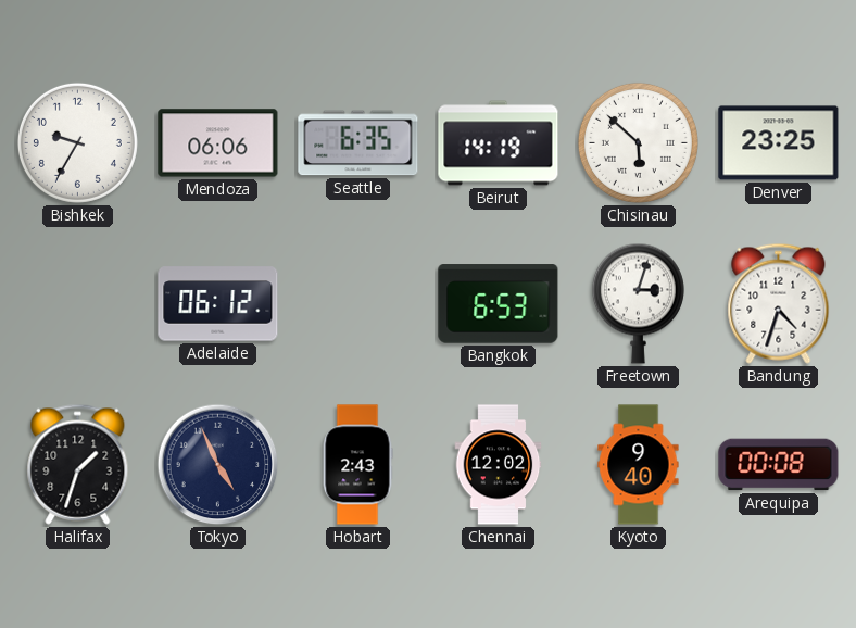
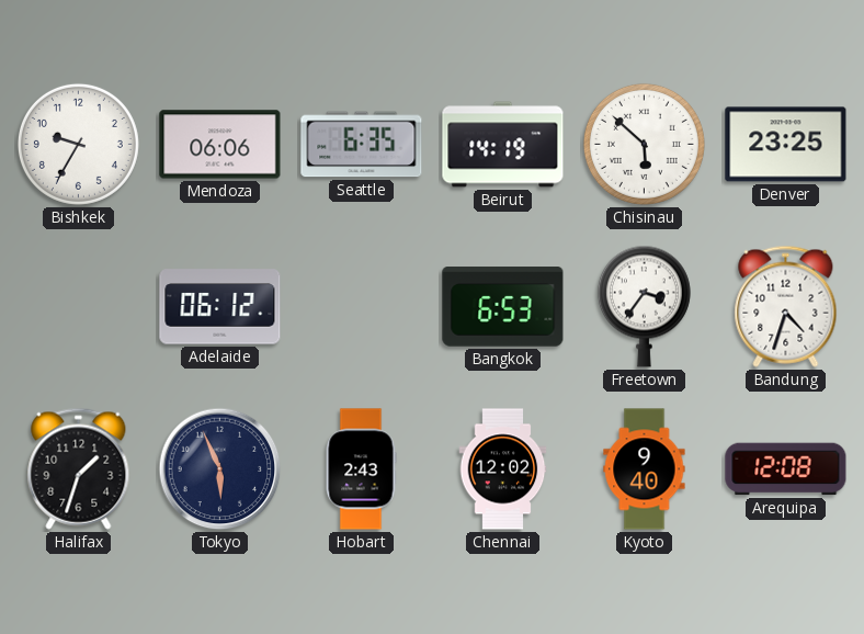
Freetown: 3:03 -> 3:36
Tokyo: 4:56 -> 5:56
Arequipa: 00:08 -> 12:08
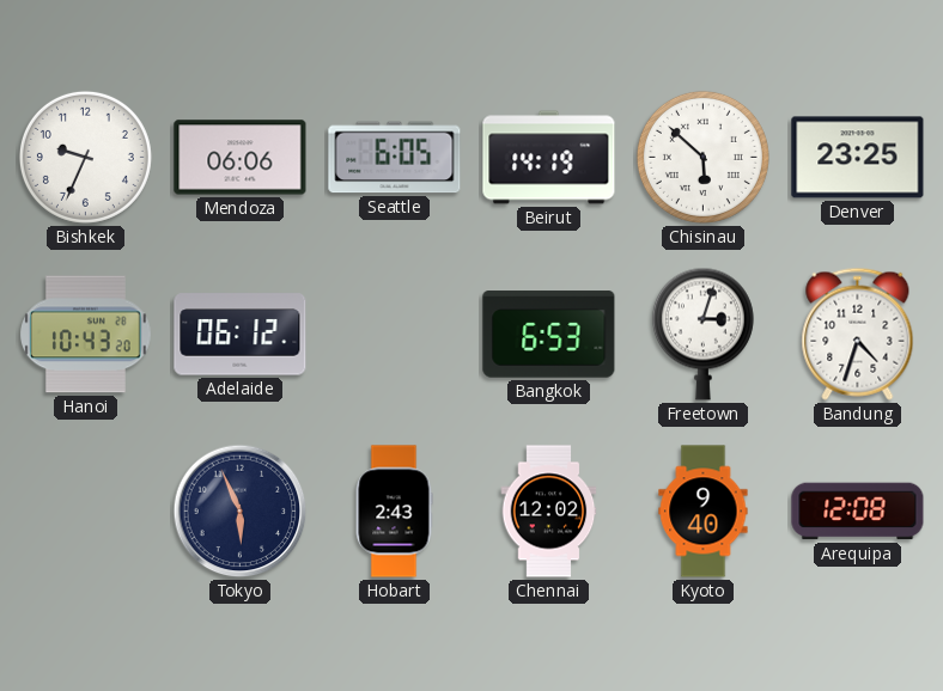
Bishkek: 9:35 -> 9:34
Seattle: 6:35 -> 6:05
Hanoi: none -> 10:43
Freetown: 3:36 -> 3:03
Halifax: 1:33 -> none
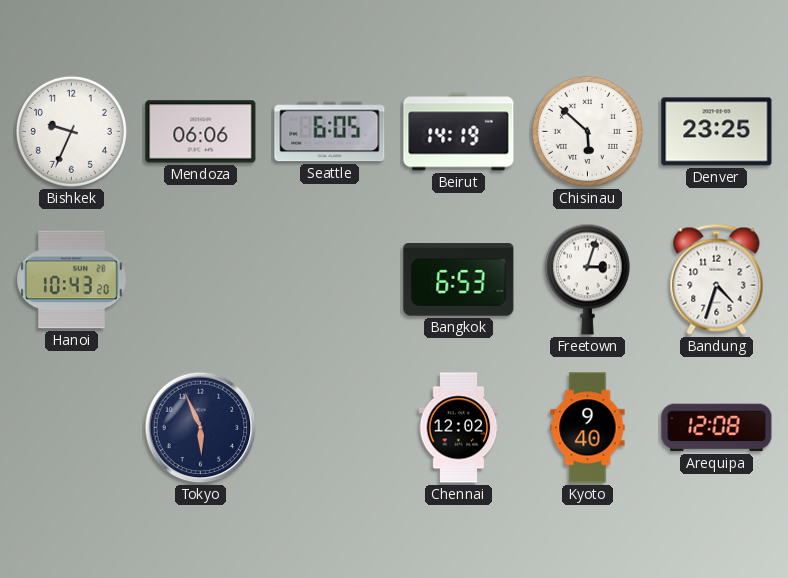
Adelaide: 06:12 -> none
Hobart: 2:43 -> none
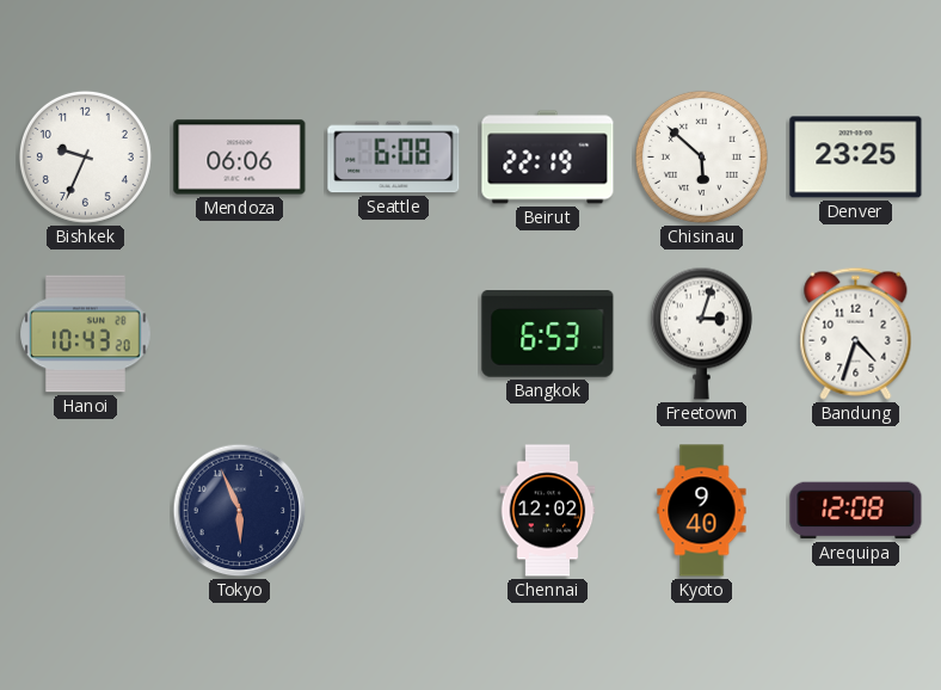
Seattle: 6:05 -> 6:08
Beirut: 14:19 -> 22:19
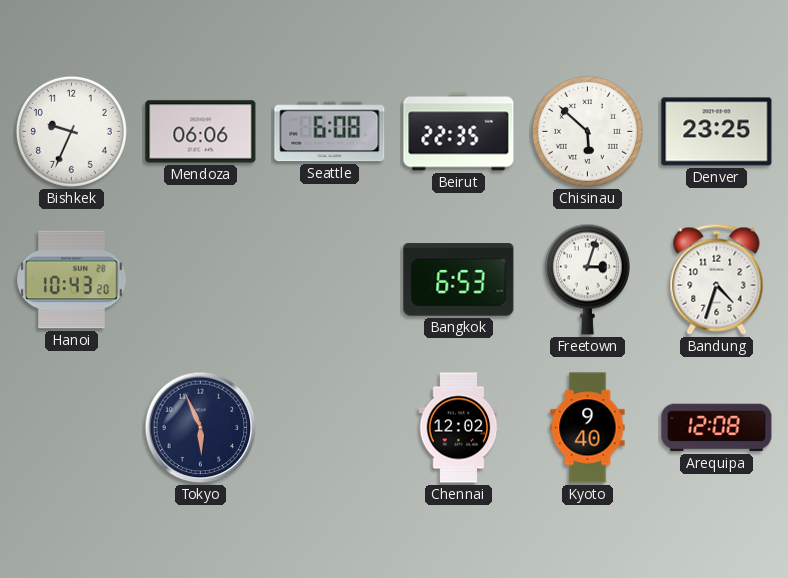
Beirut: 22:19 -> 22:35
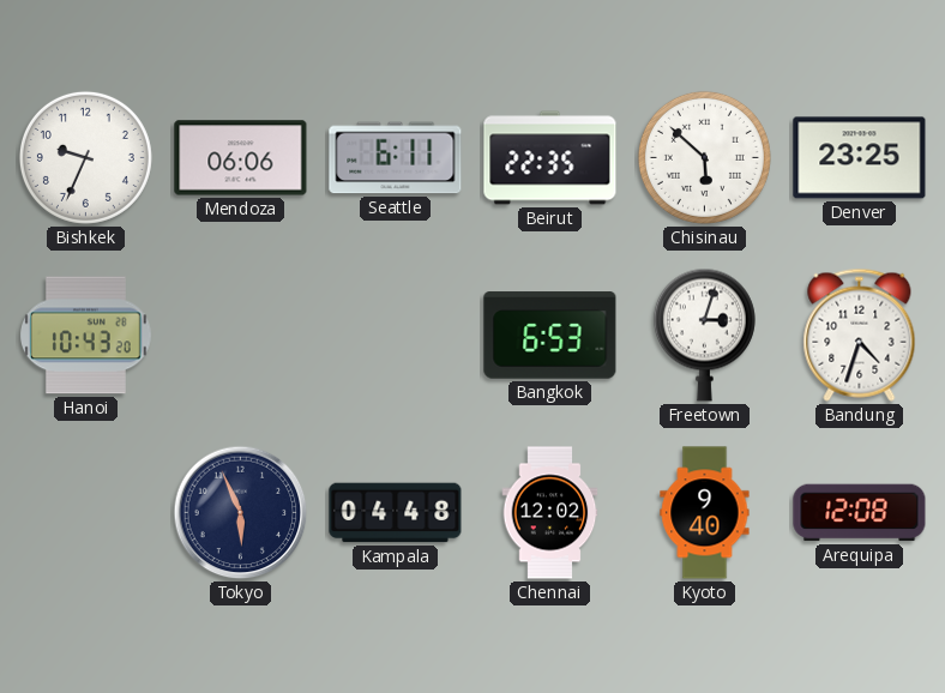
Seattle: 6:08 -> 6:11
Kampala: none -> 04:48
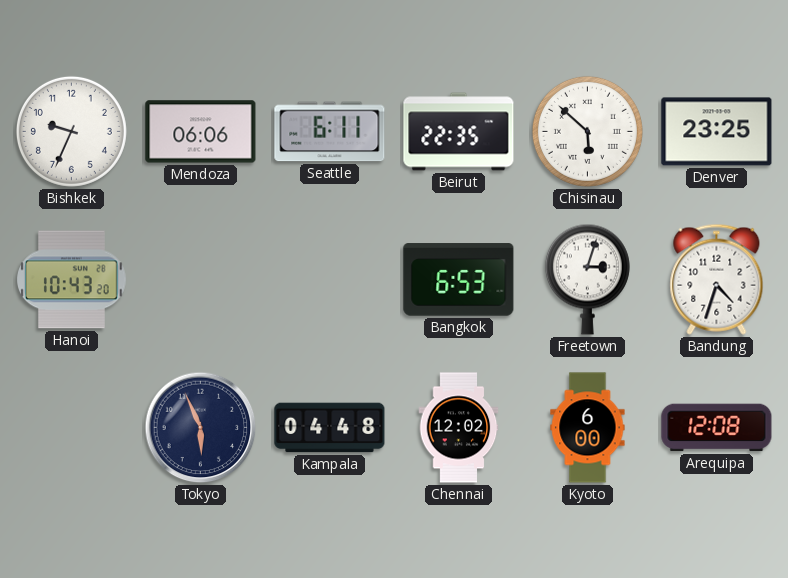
Kyoto: 9:40 -> 6:00
